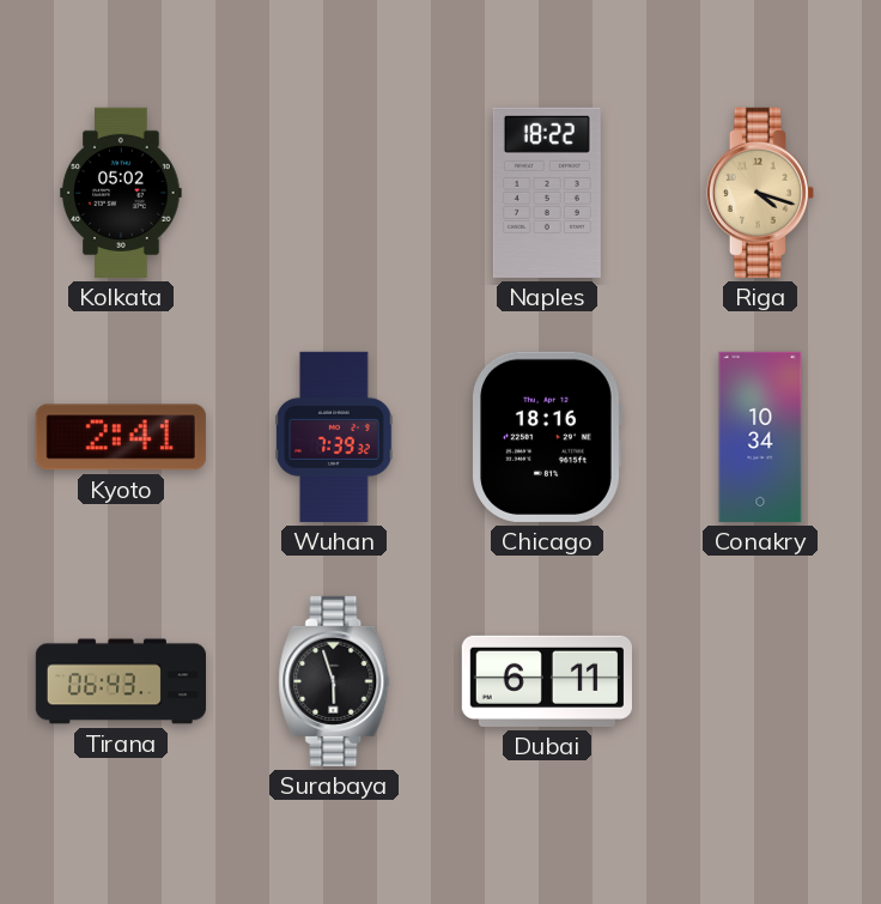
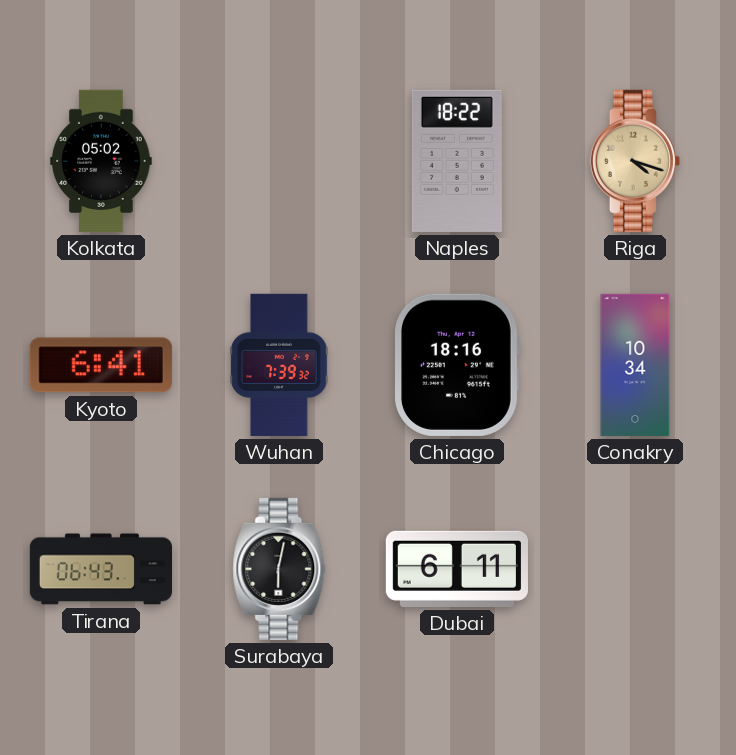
Kyoto: 2:41 -> 6:41
Surabaya: 5:57 -> 6:02
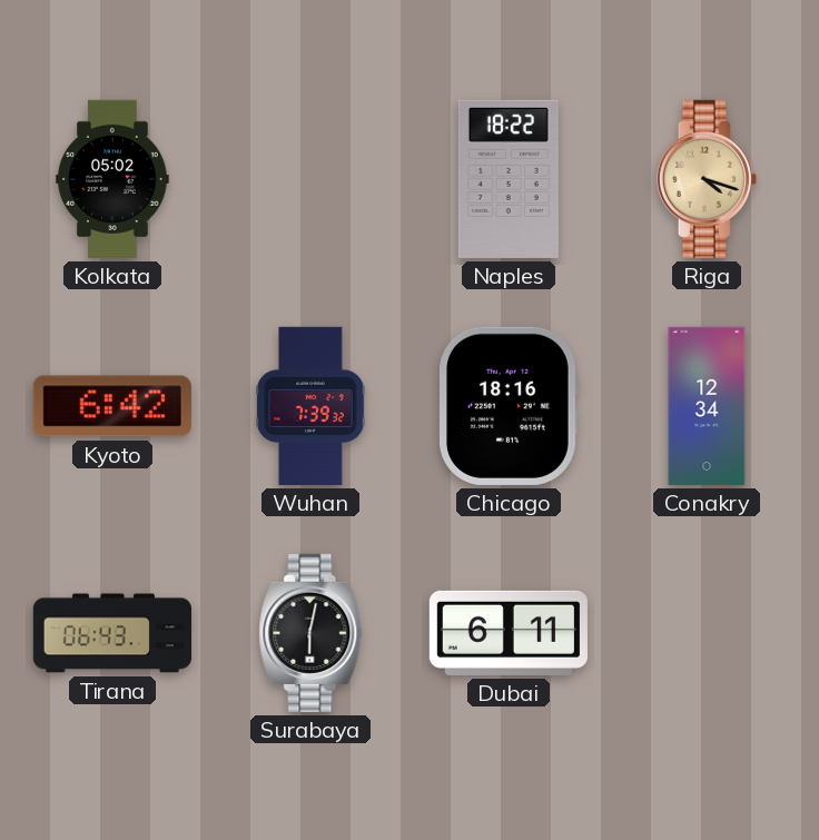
Kyoto: 6:41 -> 6:42
Conakry: 10:34 -> 12:34
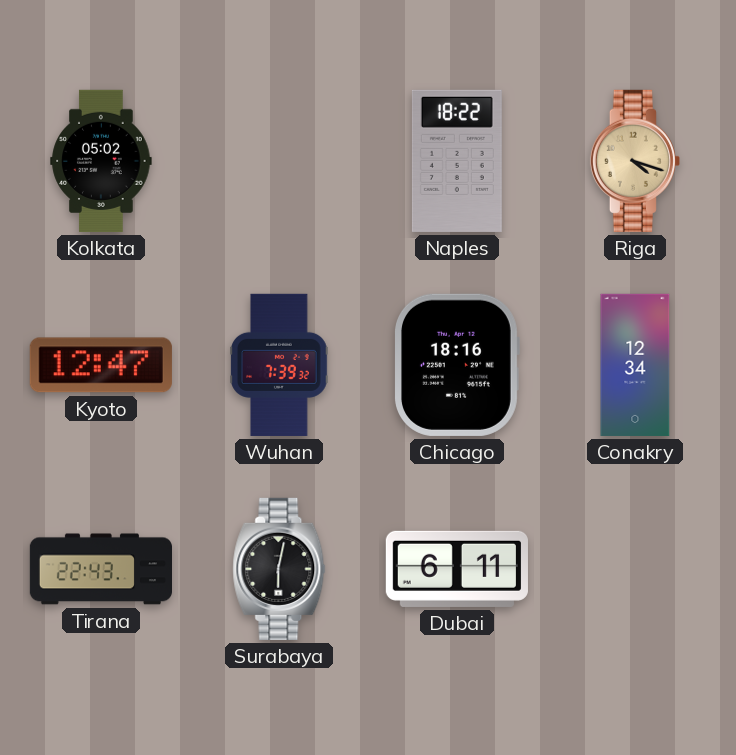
Kyoto: 6:42 -> 12:47
Tirana: 06:43 -> 22:43
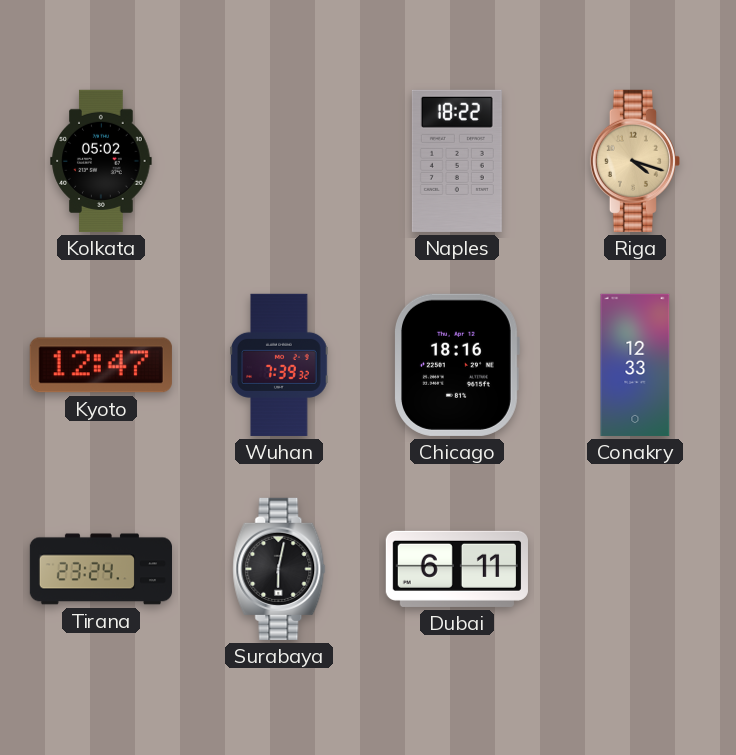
Conakry: 12:34 -> 12:33
Tirana: 22:43 -> 23:24
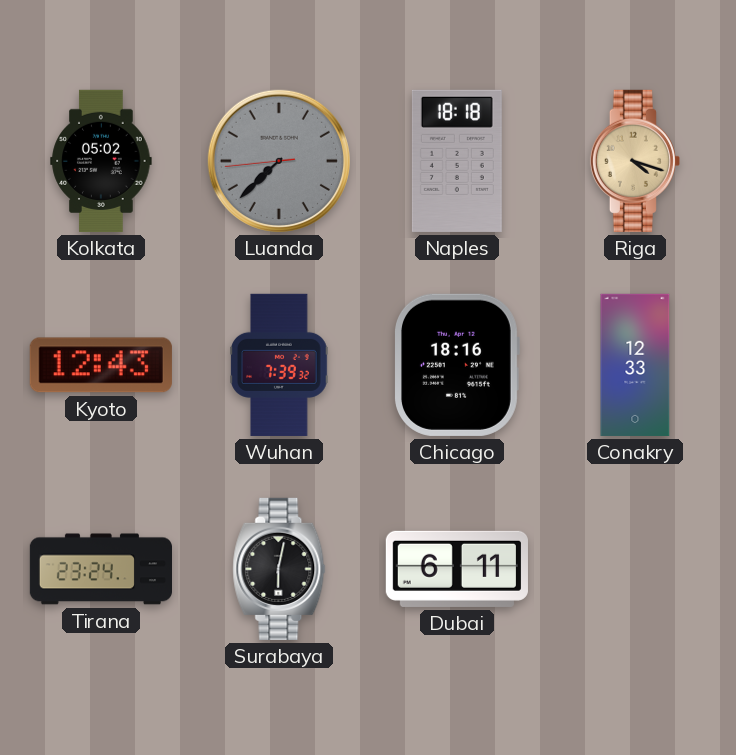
Luanda: none -> 7:37
Naples: 18:22 -> 18:18
Kyoto: 12:47 -> 12:43
